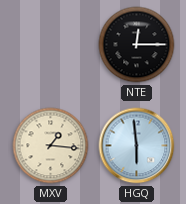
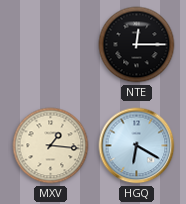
HGQ: 5:59 -> 6:20
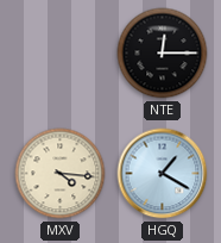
MXV: 1:16 -> 4:16
HGQ: 6:20 -> 1:20
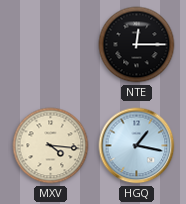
HGQ: 1:20 -> 1:17
